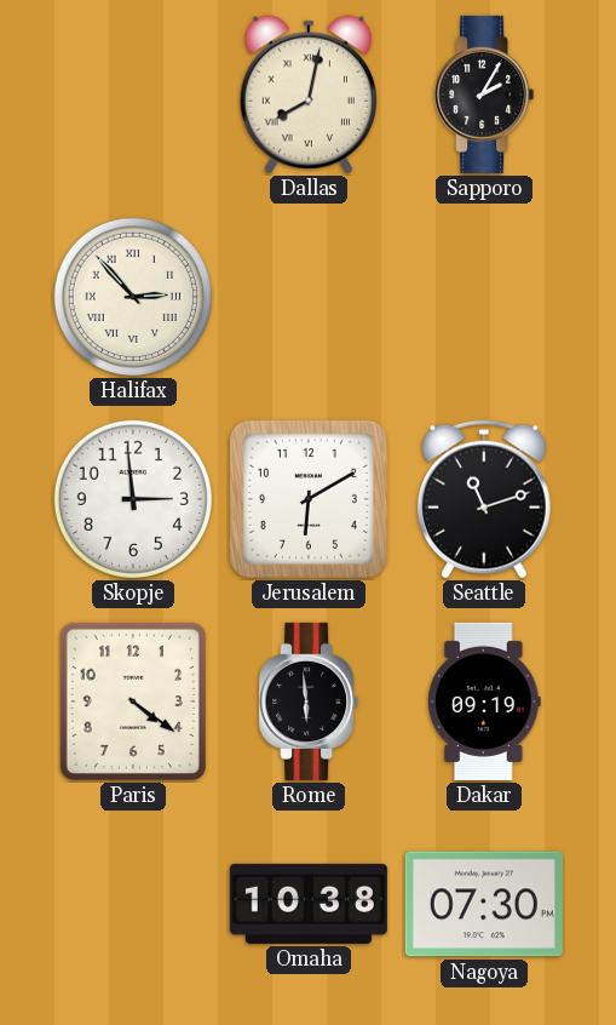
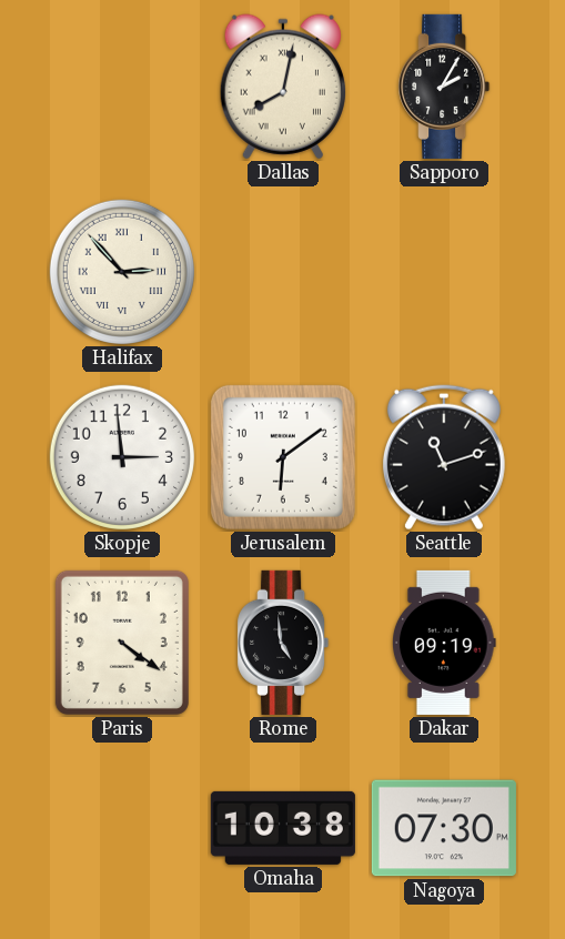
Jerusalem: 6:10 -> 6:09
Rome: 5:59 -> 4:59
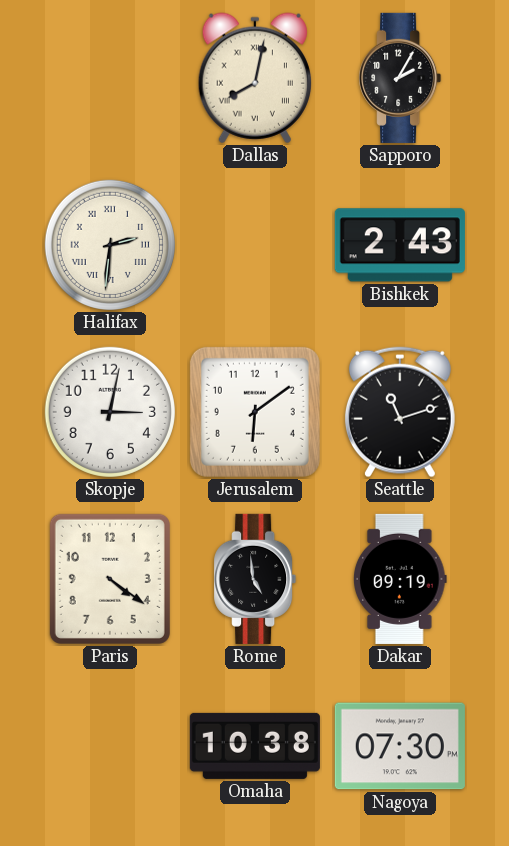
Halifax: 2:53 -> 2:31
Bishkek: none -> 2:43
Skopje: 2:59 -> 3:02
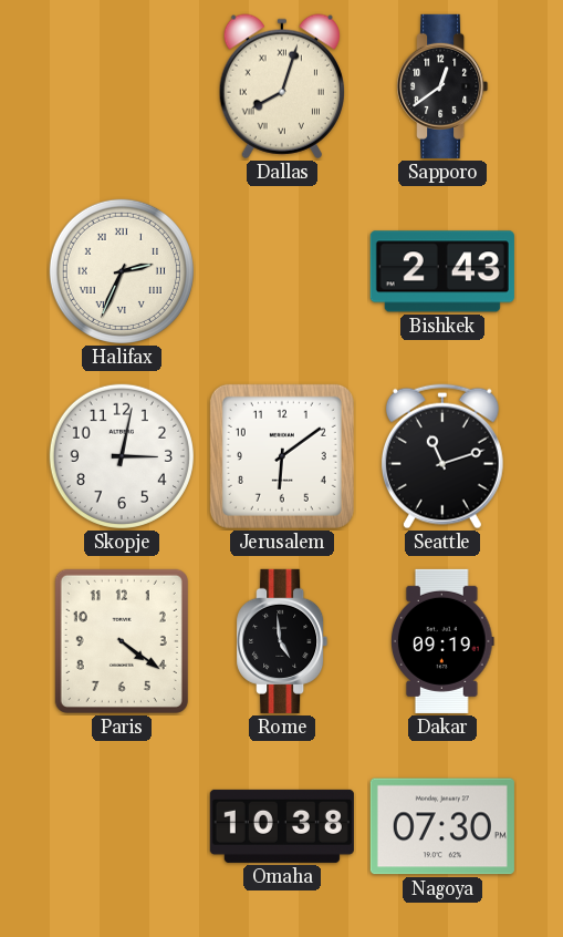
Dallas: 8:02 -> 8:03
Sapporo: 2:05 -> 12:39
Halifax: 2:31 -> 2:34
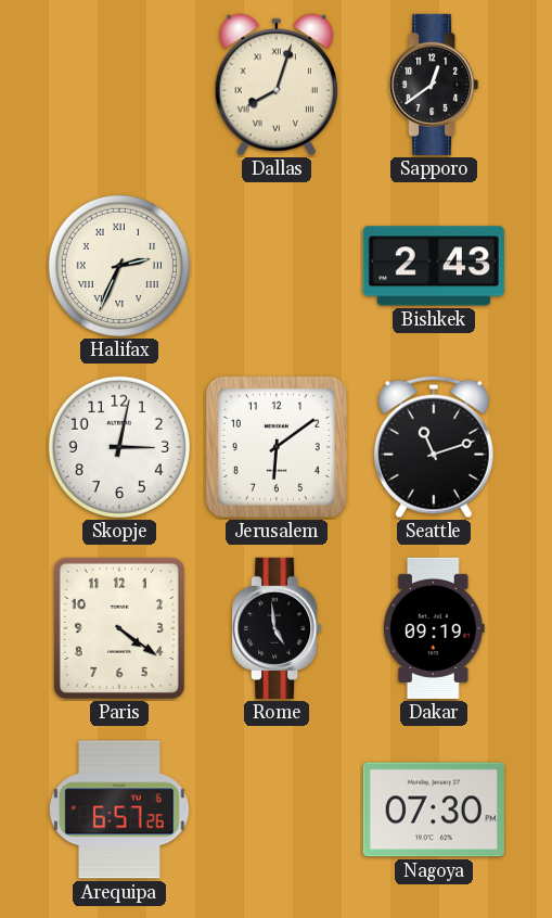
Arequipa: none -> 6:57
Omaha: 10:38 -> none
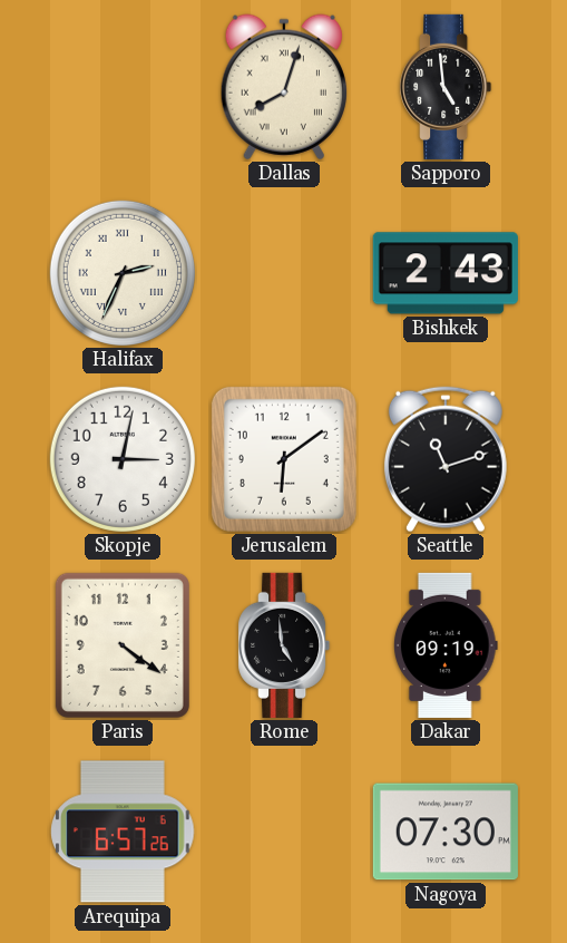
Sapporo: 12:39 -> 4:59
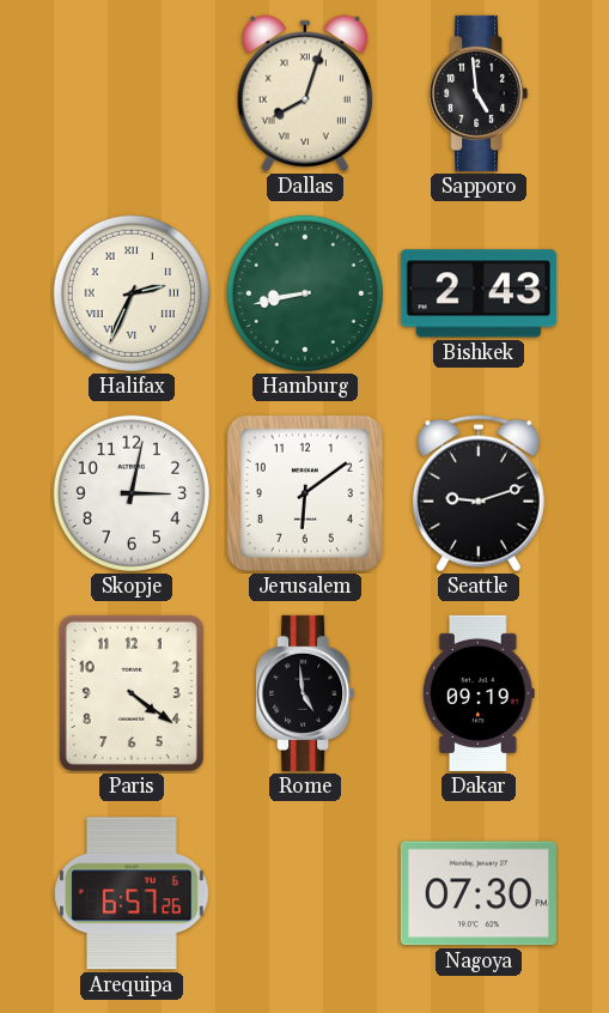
Hamburg: none -> 8:43
Seattle: 11:12 -> 9:12
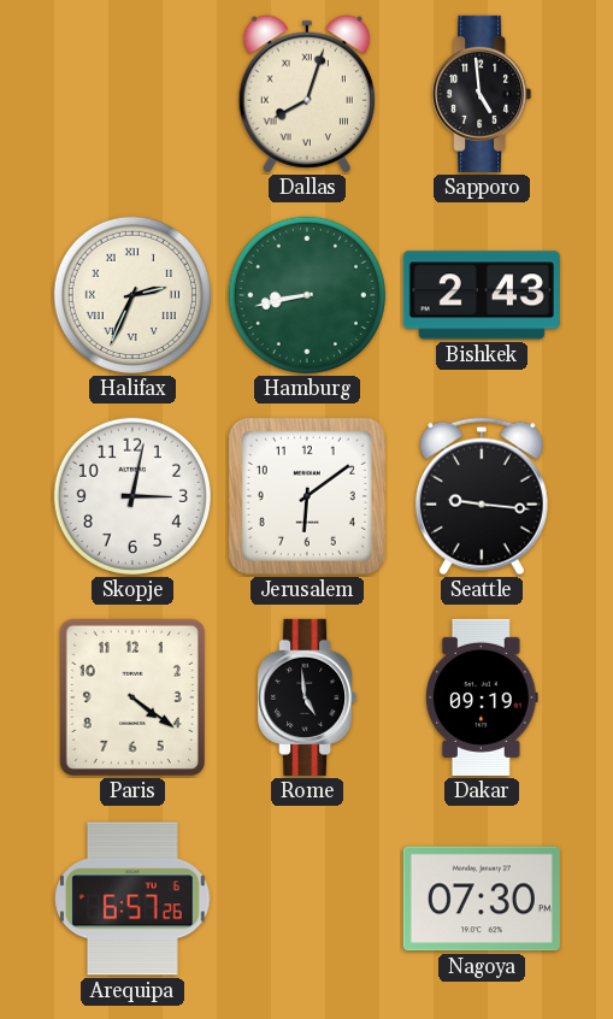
Seattle: 9:12 -> 9:16
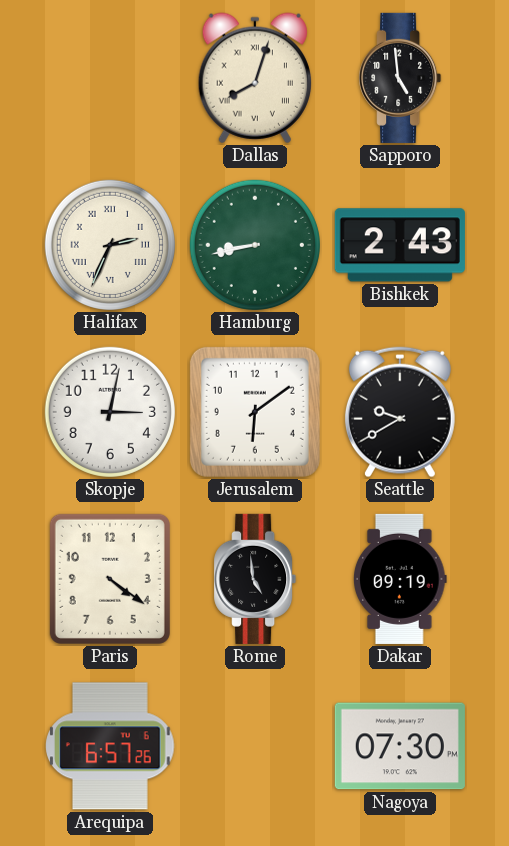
Seattle: 9:16 -> 9:40
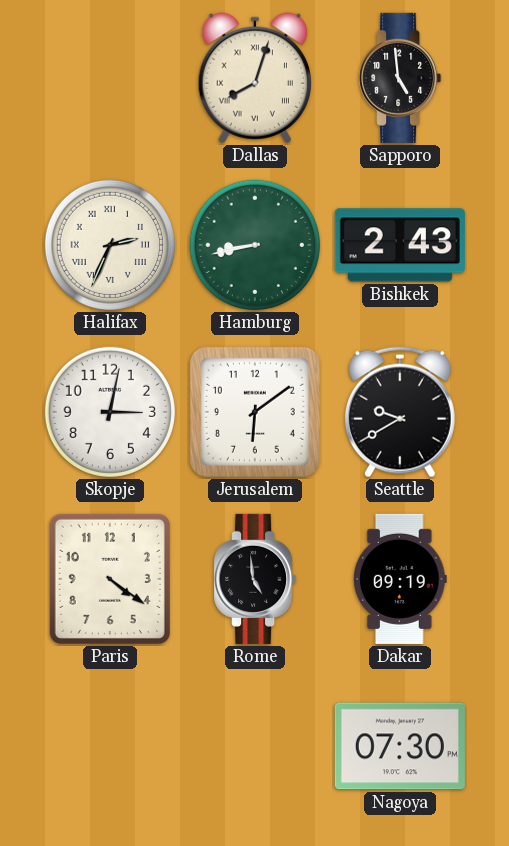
Arequipa: 6:57 -> none
